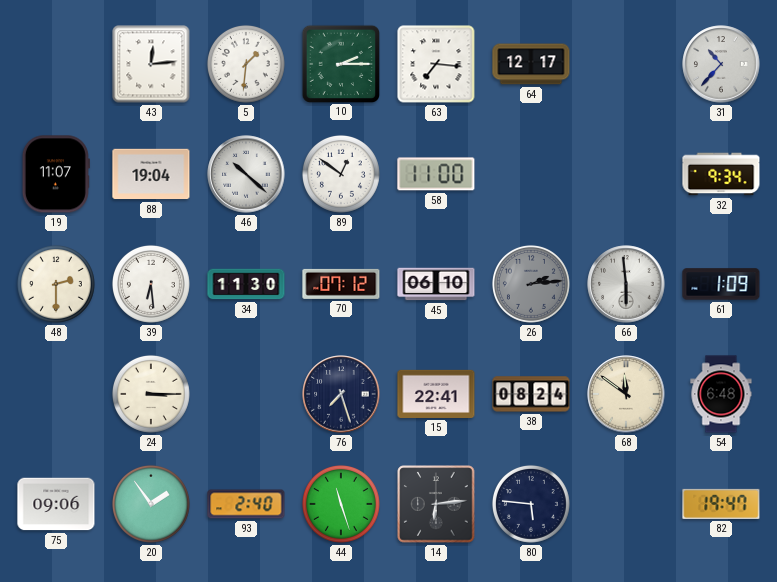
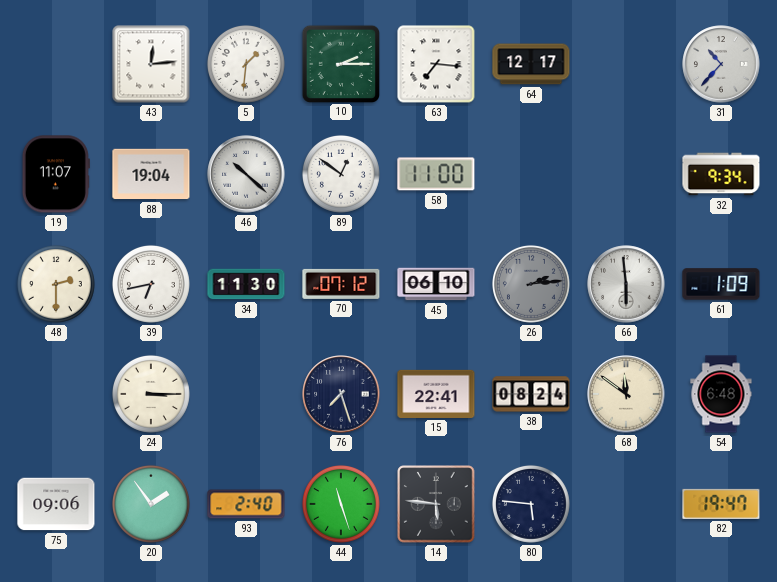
39: 6:29 -> 6:43
14: 6:14 -> 5:46
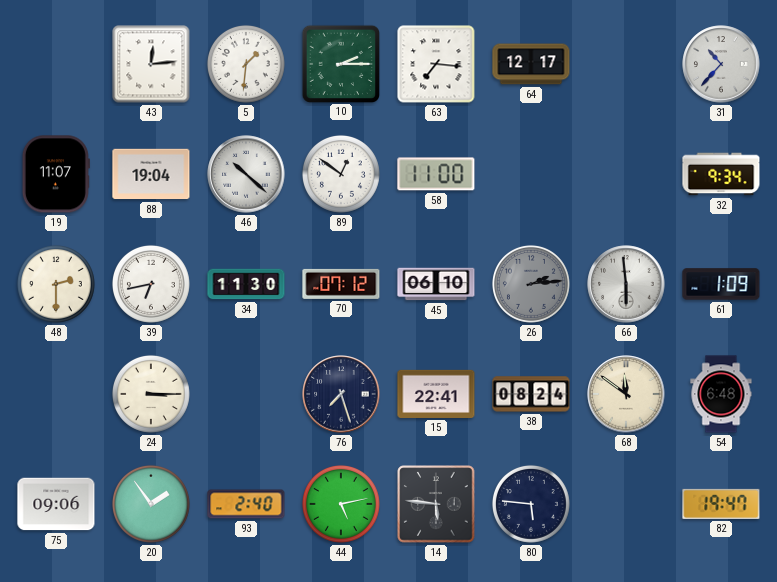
44: 11:27 -> 5:13
